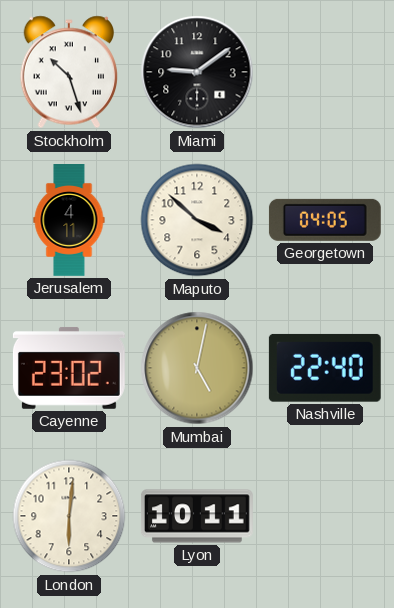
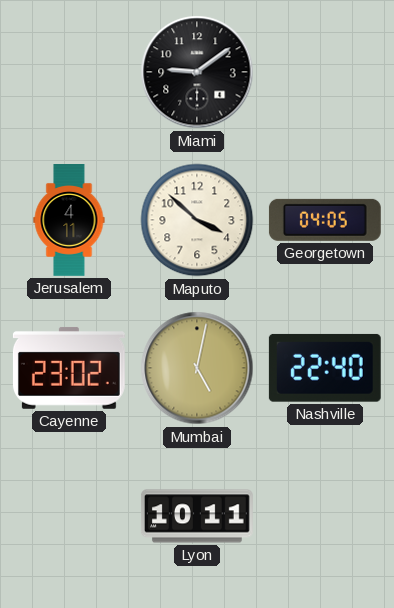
Stockholm: 10:27 -> none
London: 6:01 -> none
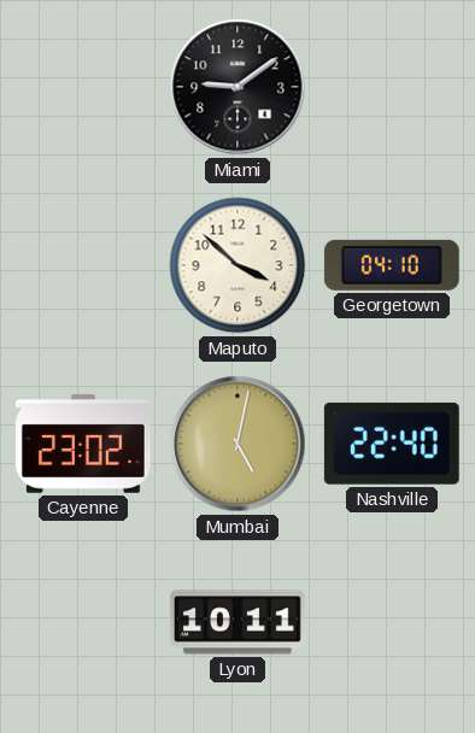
Jerusalem: 4:11 -> none
Georgetown: 04:05 -> 04:10
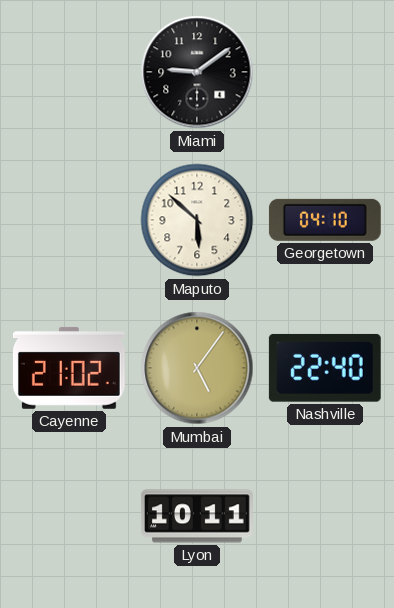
Maputo: 3:52 -> 5:52
Cayenne: 23:02 -> 21:02
Mumbai: 5:02 -> 5:06
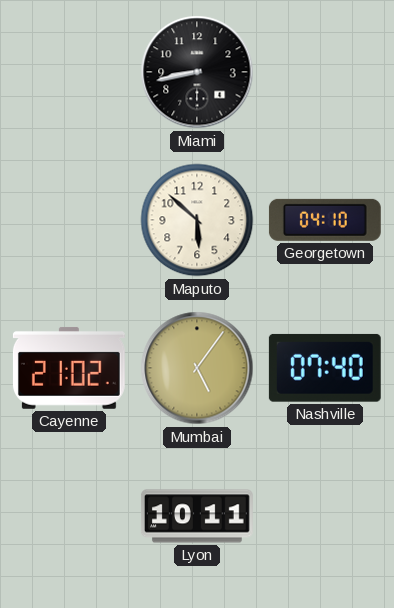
Miami: 9:09 -> 8:43
Nashville: 22:40 -> 07:40
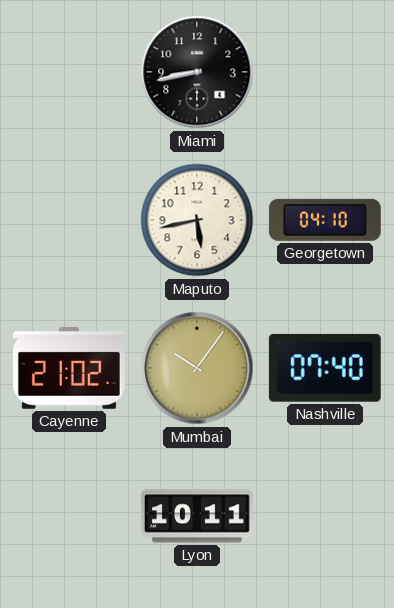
Maputo: 5:52 -> 5:43
Mumbai: 5:06 -> 10:06
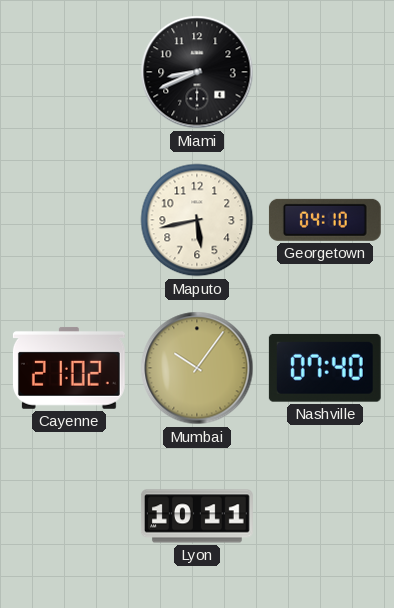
Miami: 8:43 -> 8:41
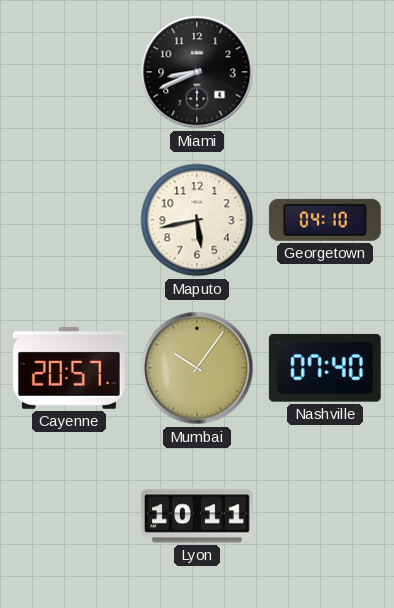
Cayenne: 21:02 -> 20:57
